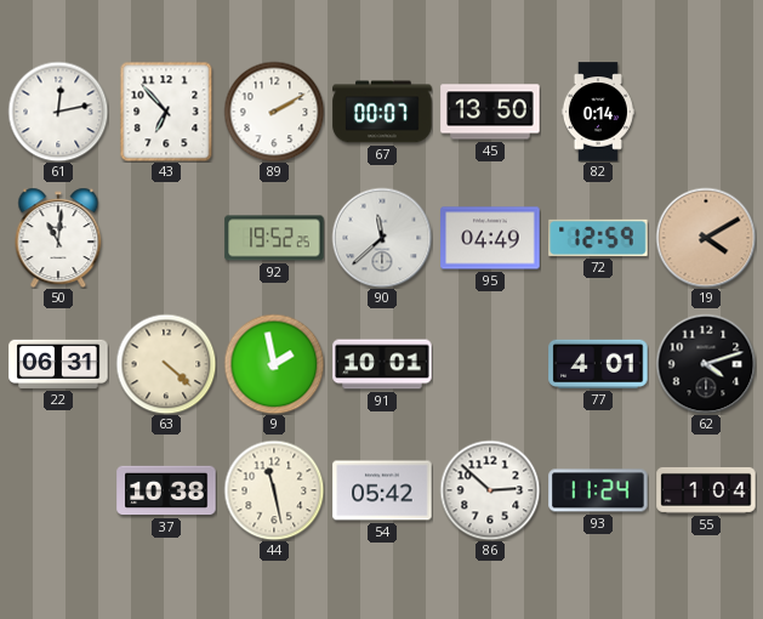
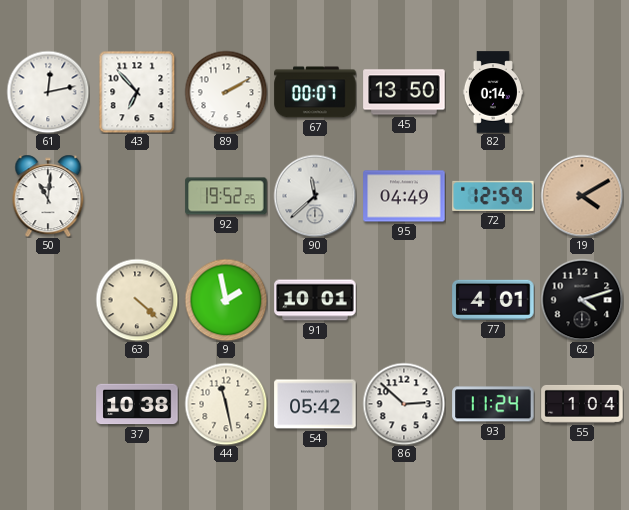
22: 06:31 -> none
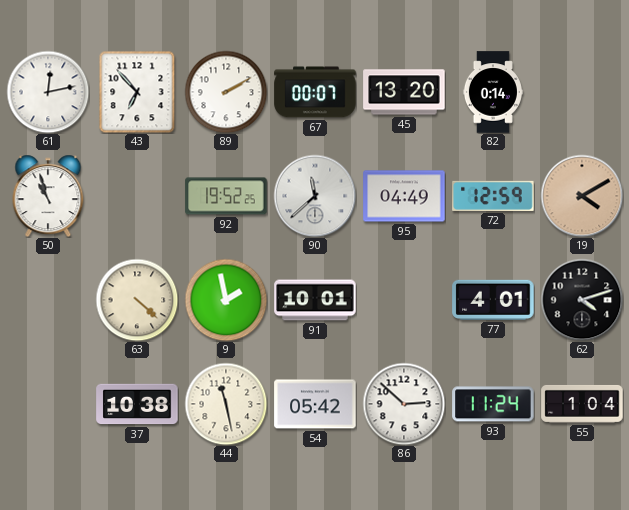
45: 13:50 -> 13:20
50: 11:01 -> 10:57
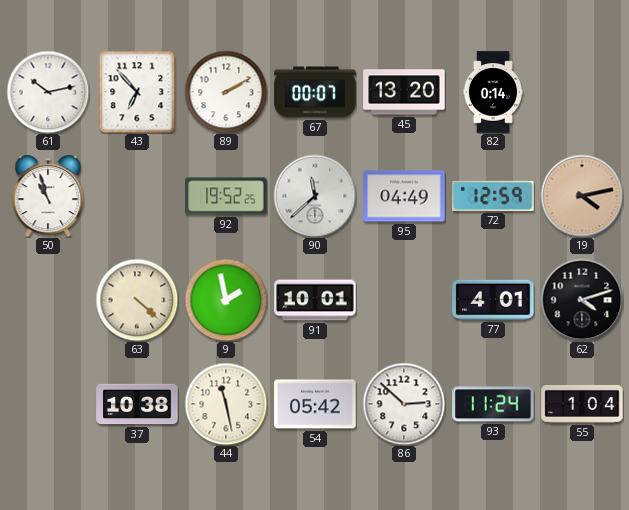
61: 12:13 -> 10:13
19: 4:10 -> 4:13
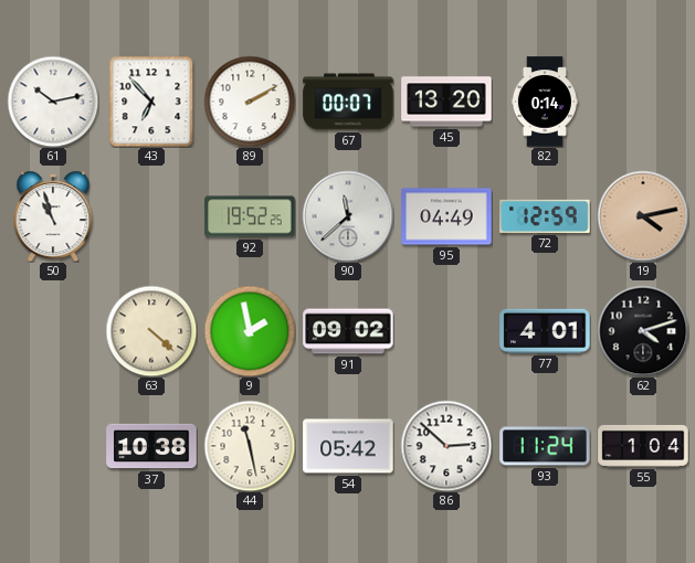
91: 10:01 -> 09:02
